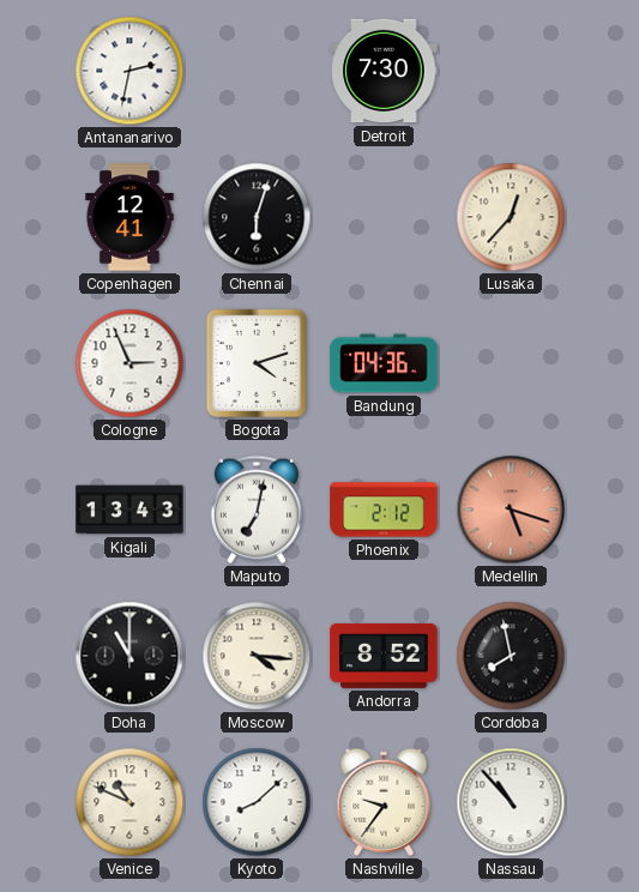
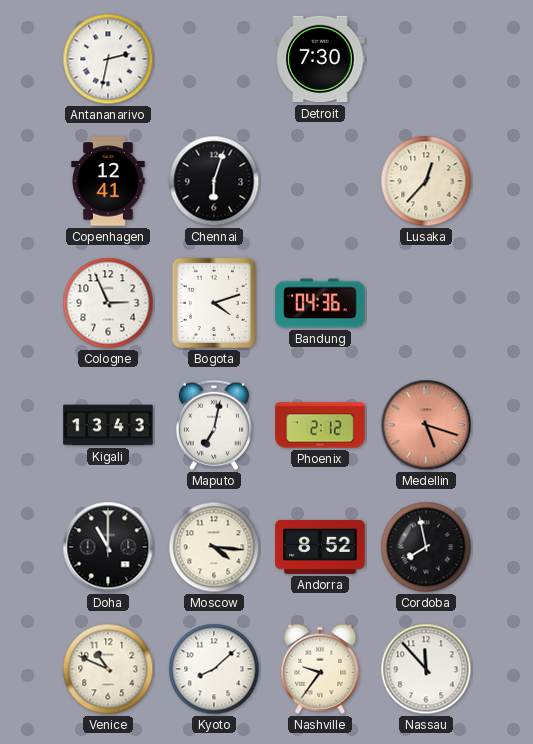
Nassau: 10:53 -> 11:53
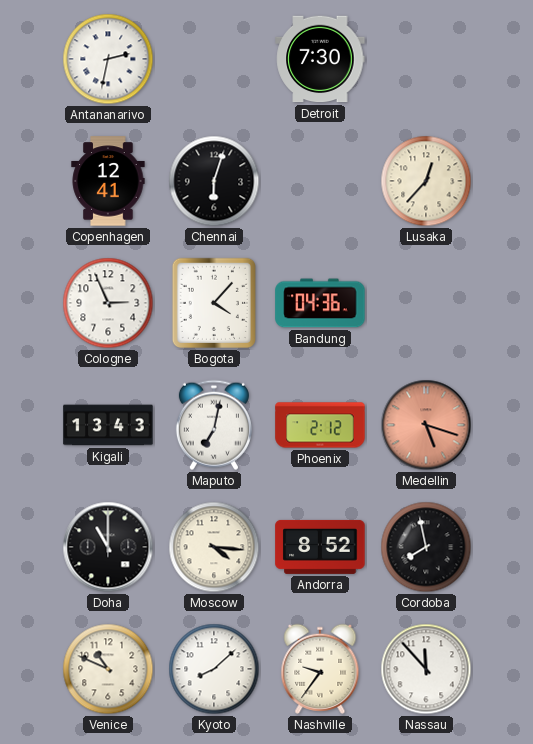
Bogota: 4:12 -> 4:07
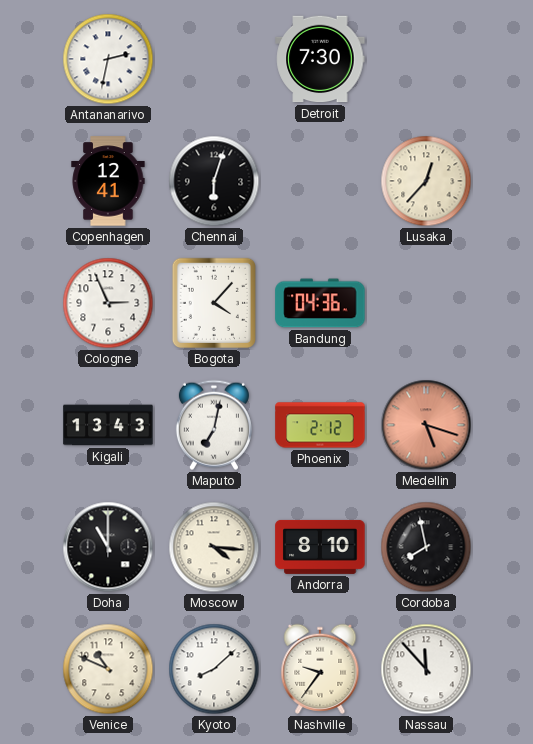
Andorra: 8:52 -> 8:10
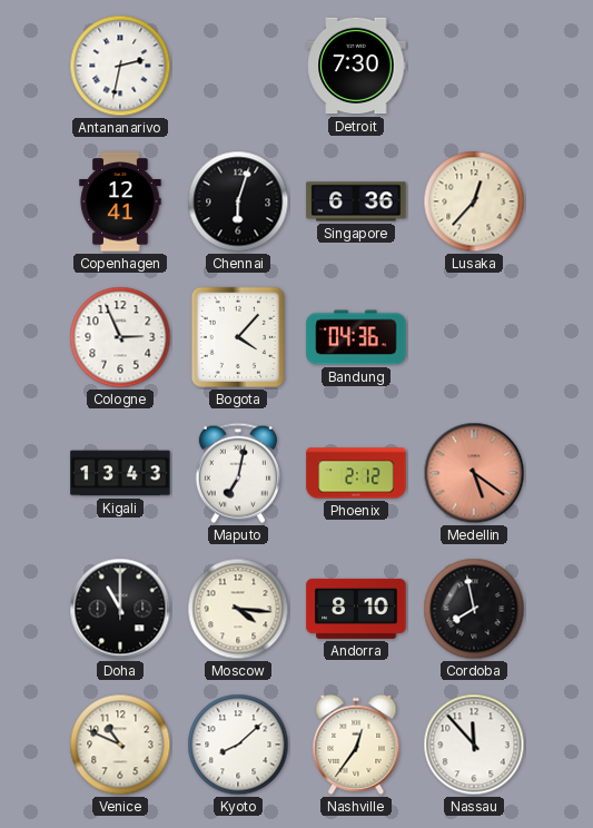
Singapore: none -> 6:36
Medellin: 5:18 -> 5:21
Nashville: 9:36 -> 12:36
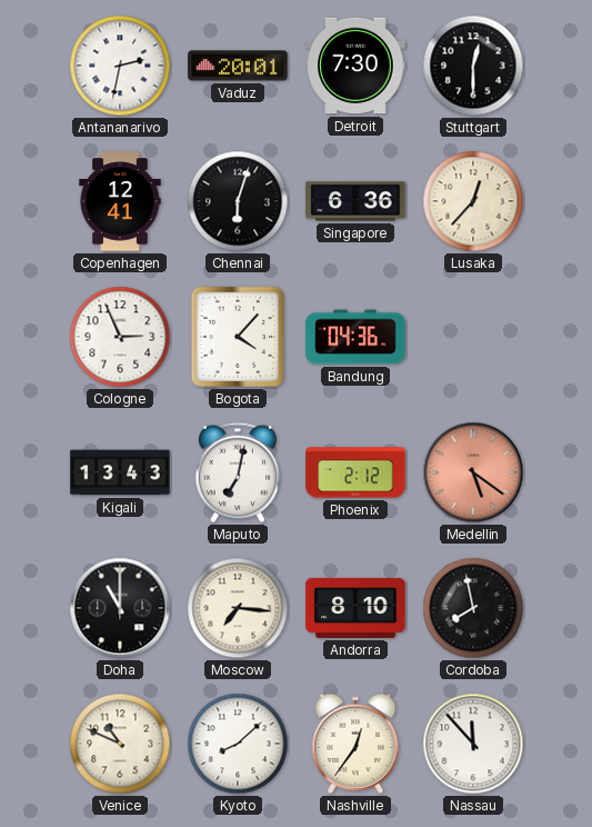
Vaduz: none -> 20:01
Stuttgart: none -> 12:30
Moscow: 4:16 -> 7:16
